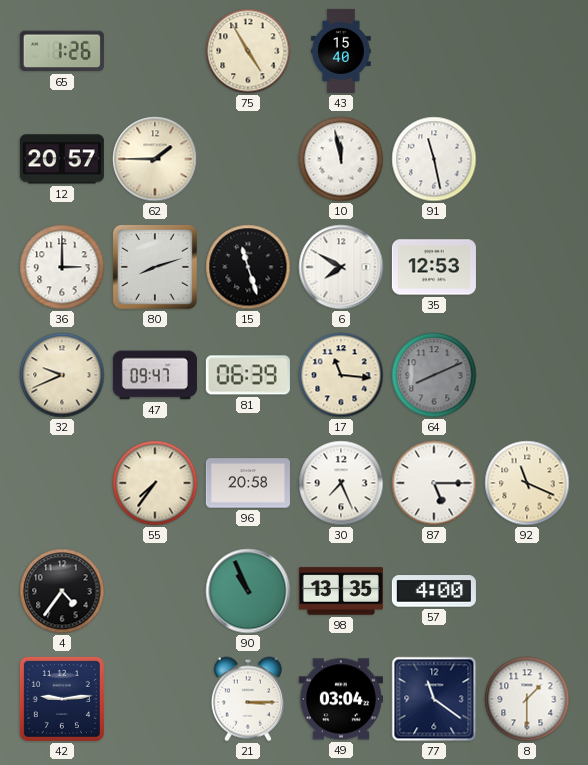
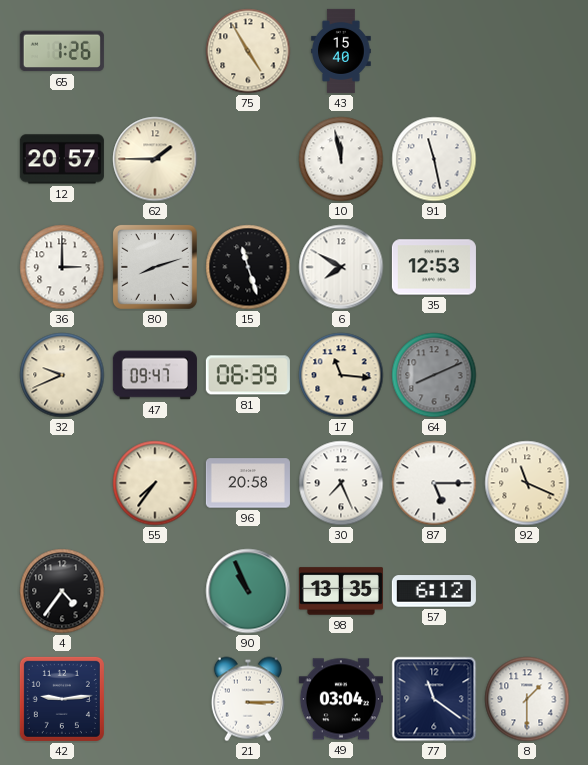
57: 4:00 -> 6:12
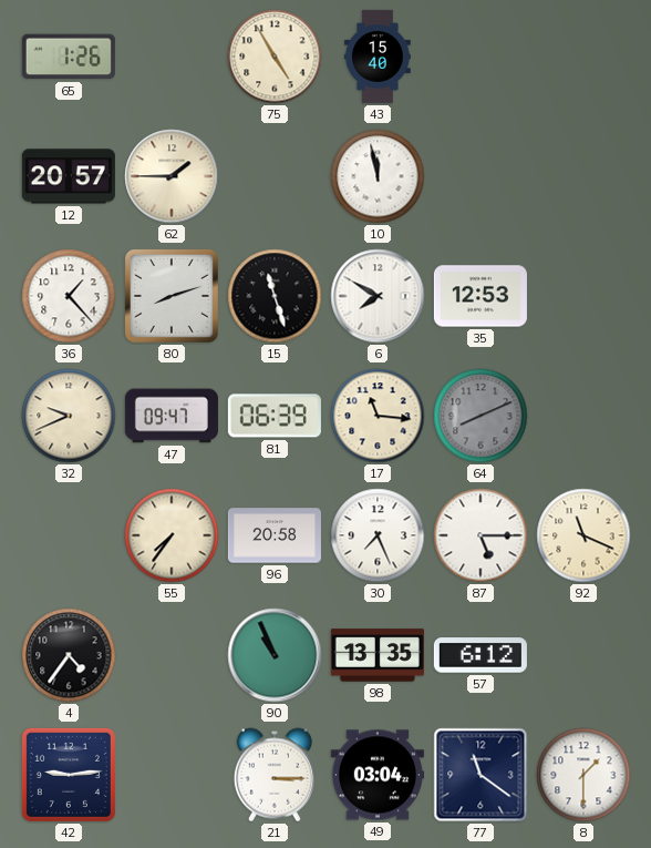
91: 11:28 -> none
36: 3:00 -> 1:23
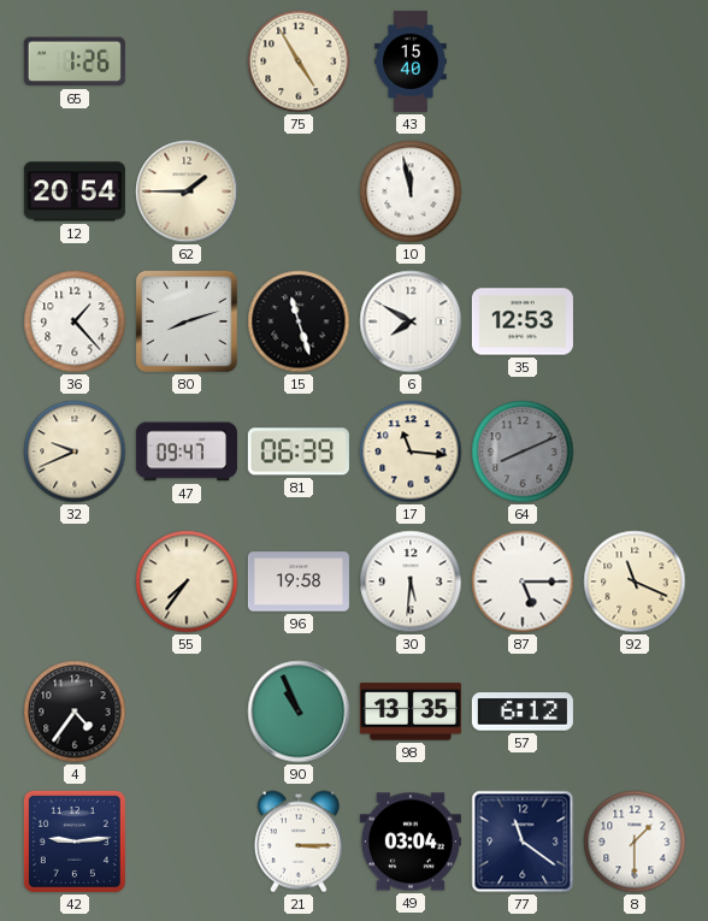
12: 20:57 -> 20:54
96: 20:58 -> 19:58
30: 7:26 -> 5:31
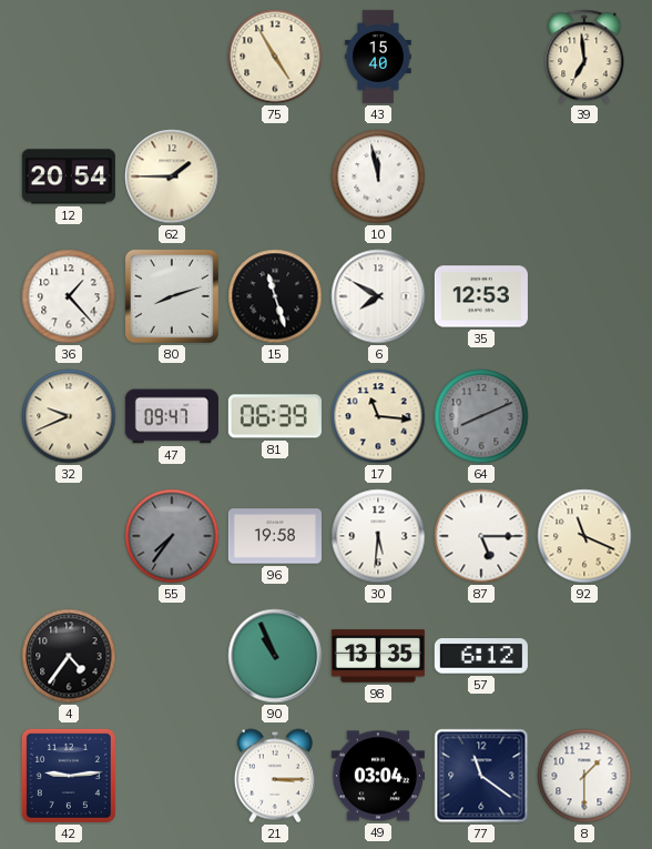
65: 1:26 -> none
39: none -> 6:59
55 dial: cream -> grey
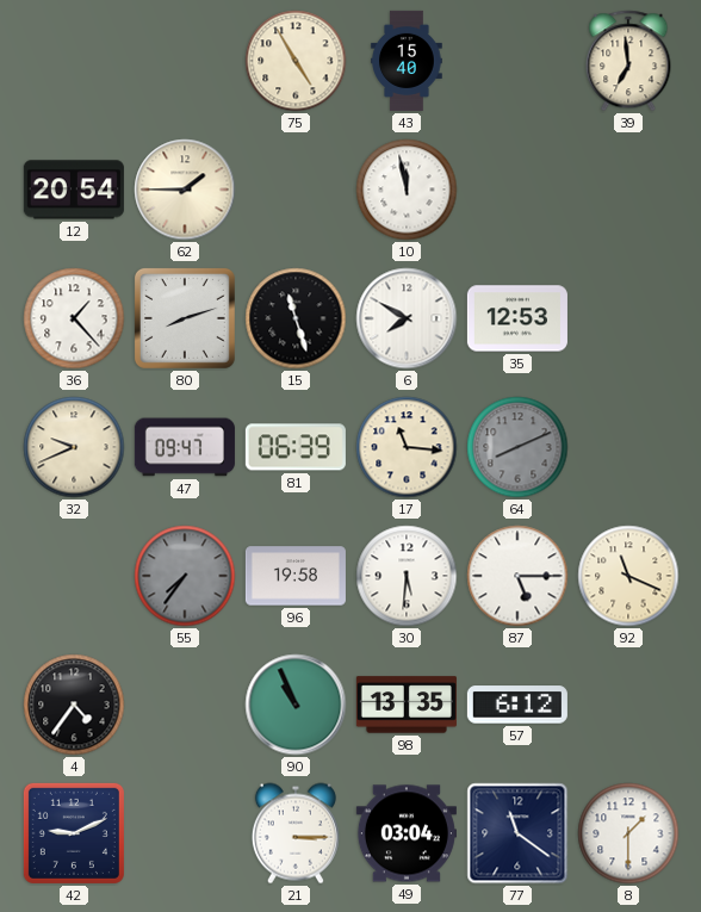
42: 9:14 -> 9:11
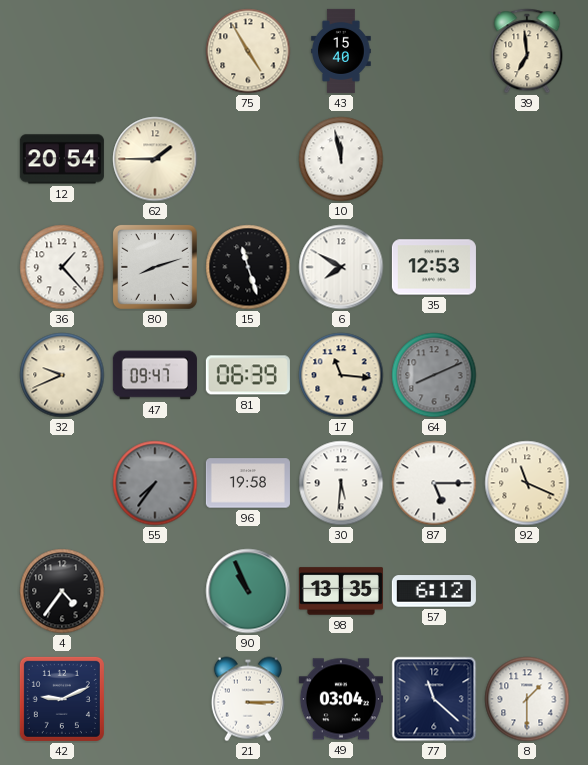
77: 11:21 -> 11:22
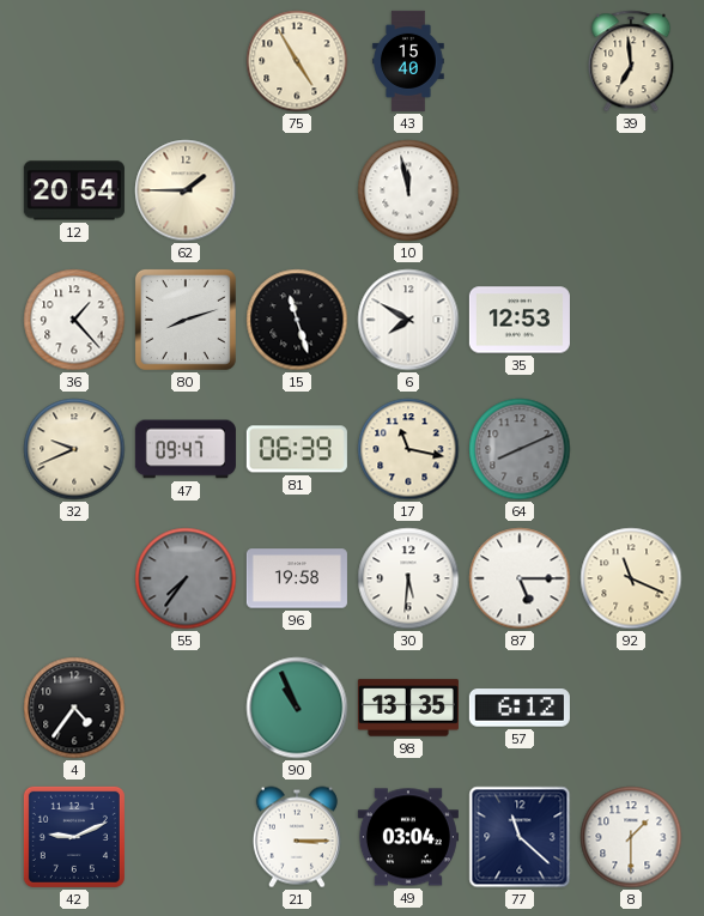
17: 11:16 -> 11:17
